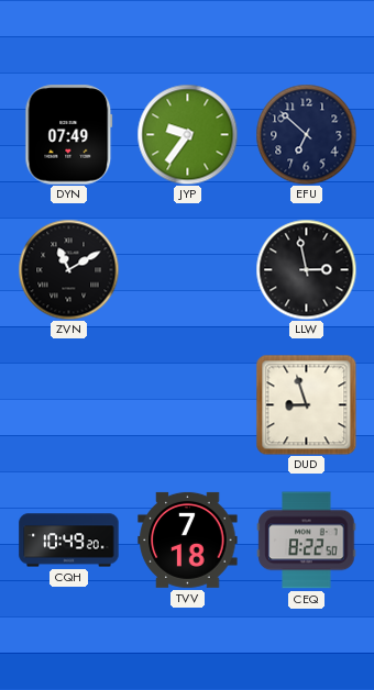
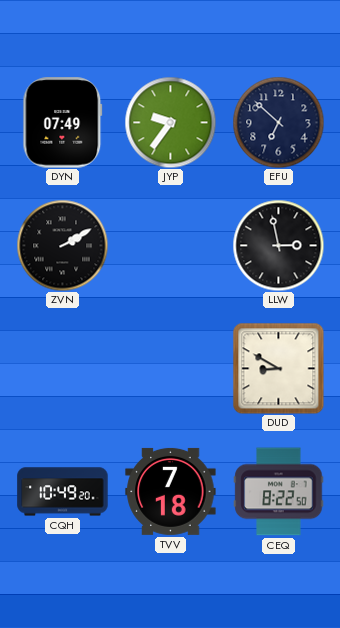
ZVN: 11:10 -> 2:10
DUD: 8:57 -> 8:50
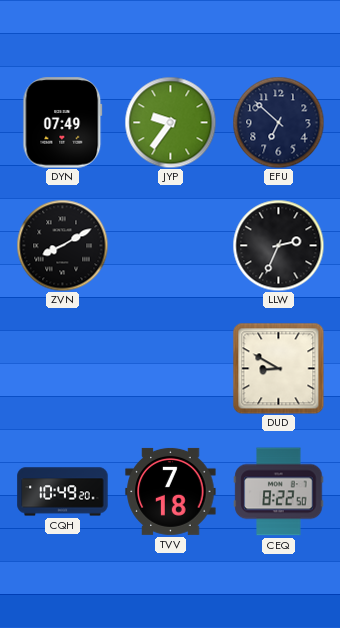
ZVN: 2:10 -> 8:10
LLW: 2:58 -> 2:34
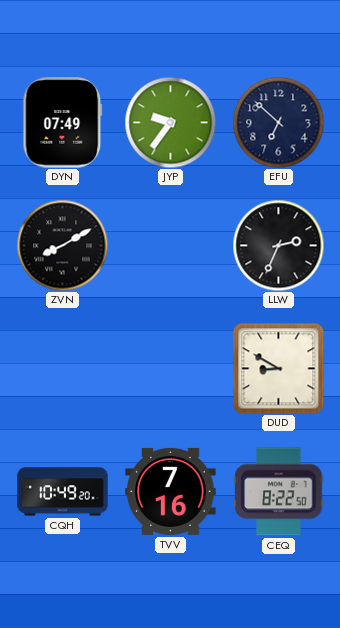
TVV: 7:18 -> 7:16
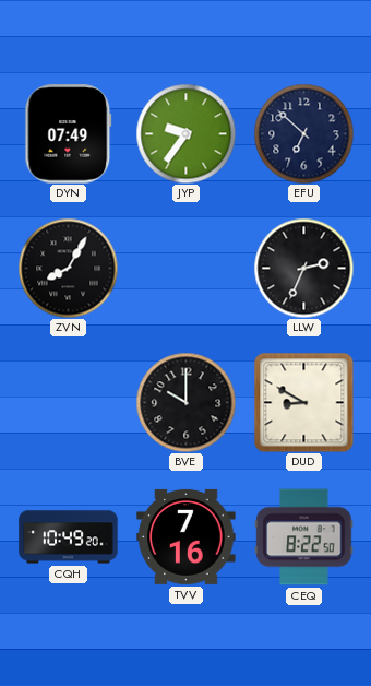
ZVN: 8:10 -> 8:05
BVE: none -> 10:00
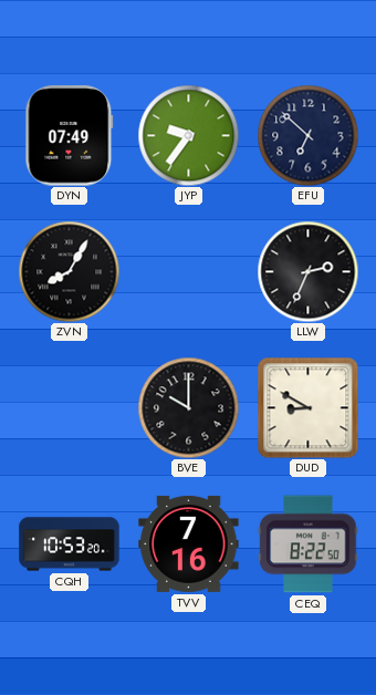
CQH: 10:49 -> 10:53
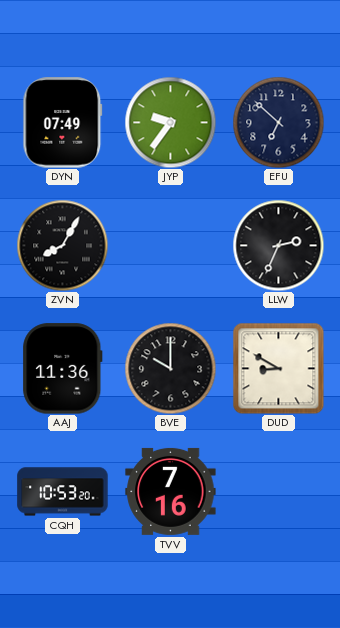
AAJ: none -> 11:36
CEQ: 8:22 -> none
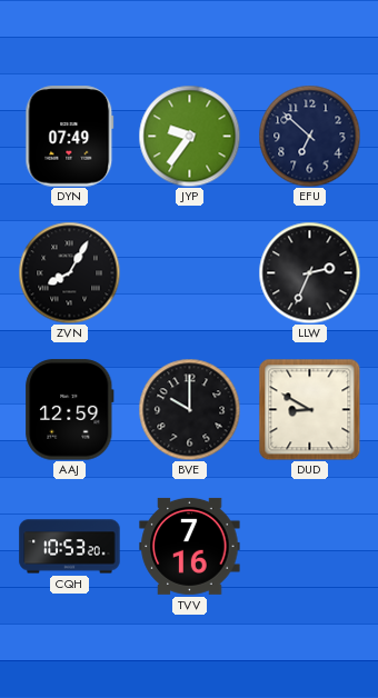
AAJ: 11:36 -> 12:59
